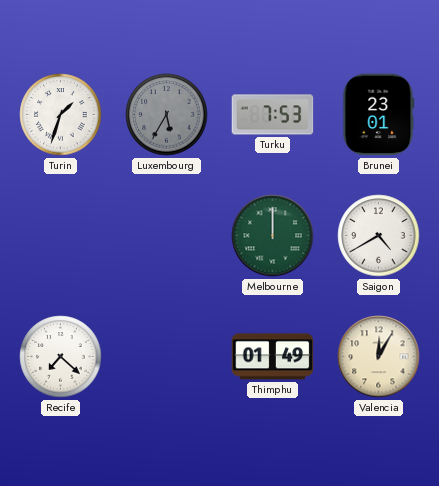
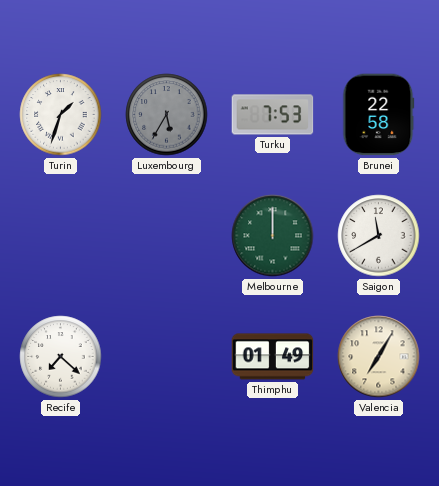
Brunei: 23:01 -> 22:58
Saigon: 4:40 -> 11:40
Valencia: 12:05 -> 7:05
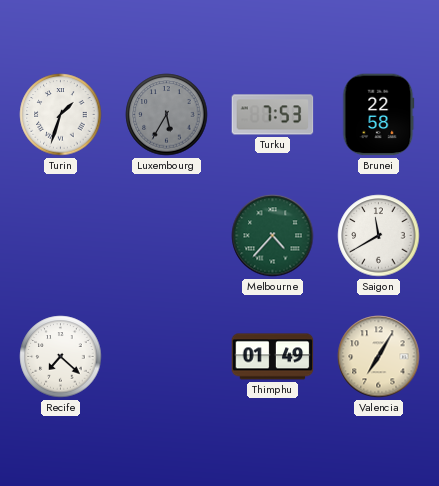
Melbourne: 12:00 -> 4:37
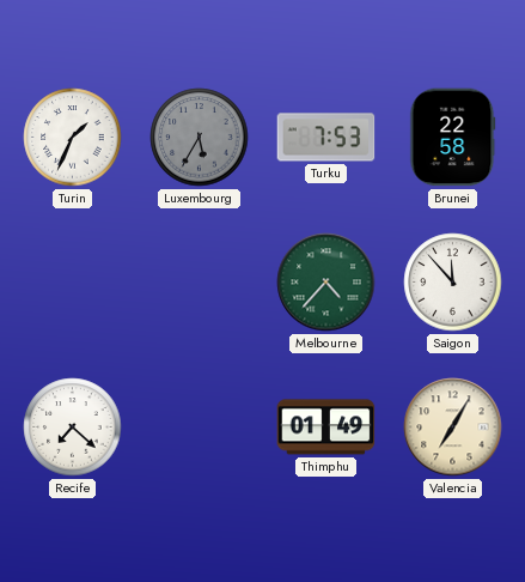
Turin: 1:33 -> 1:34
Saigon: 11:40 -> 11:53
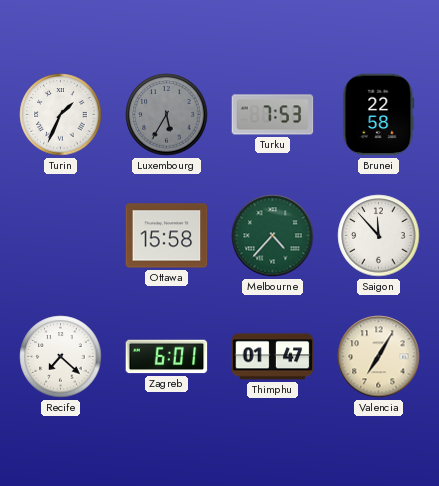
Ottawa: none -> 15:58
Zagreb: none -> 6:01
Thimphu: 01:49 -> 01:47
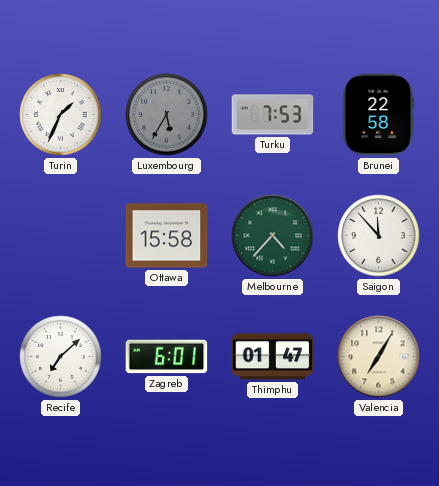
Recife: 7:22 -> 7:08
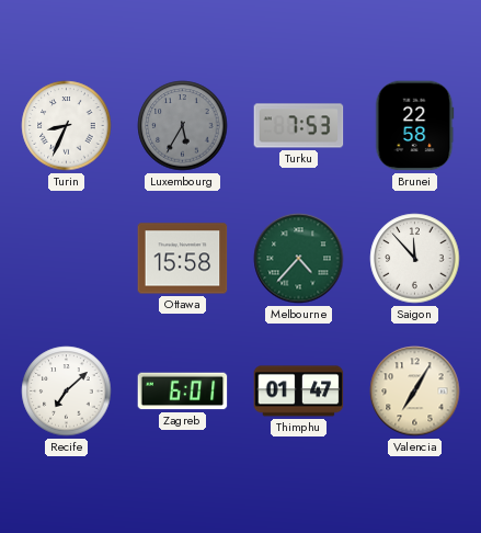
Turin: 1:34 -> 8:34
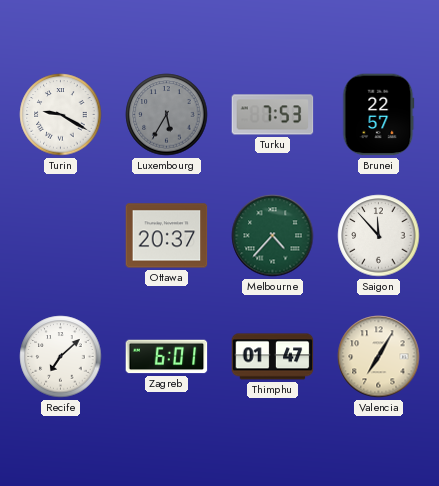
Turin: 8:34 -> 9:20
Brunei: 22:58 -> 22:57
Ottawa: 15:58 -> 20:37
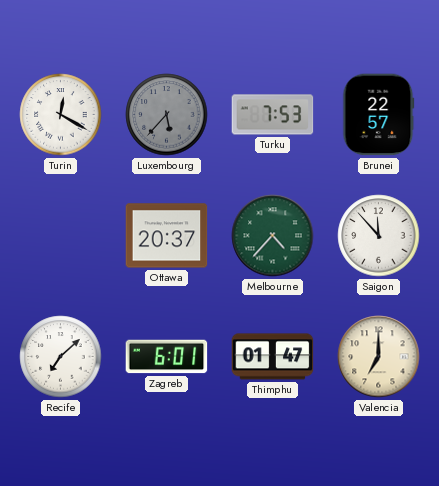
Turin: 9:20 -> 12:20
Luxembourg: 5:35 -> 5:37
Valencia: 7:05 -> 7:00
